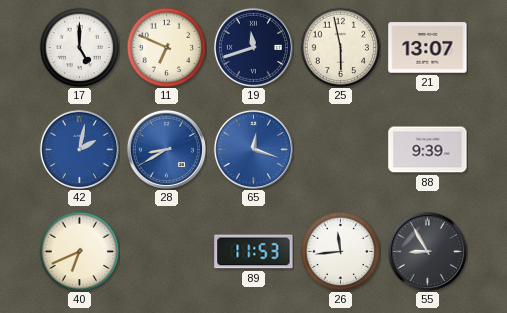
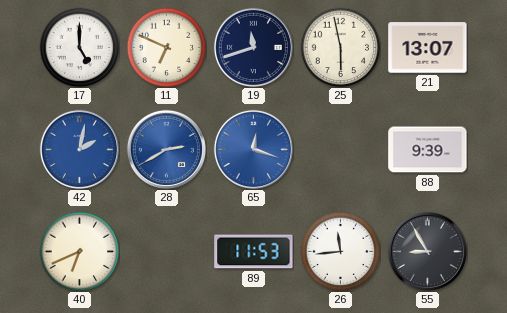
28: 8:40 -> 2:40
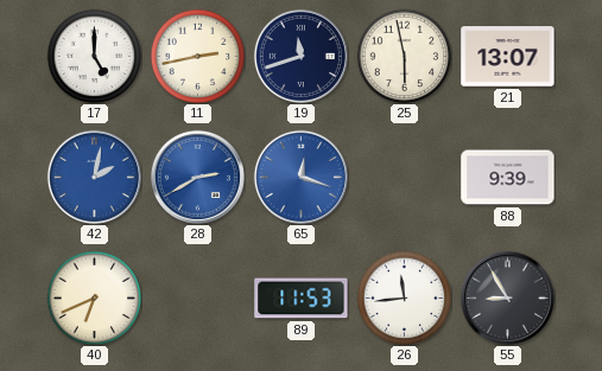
11: 6:49 -> 2:43
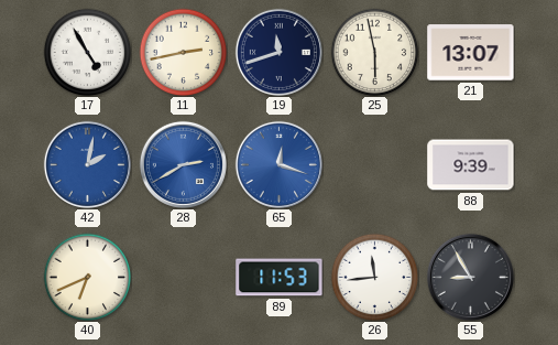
17: 5:00 -> 4:55
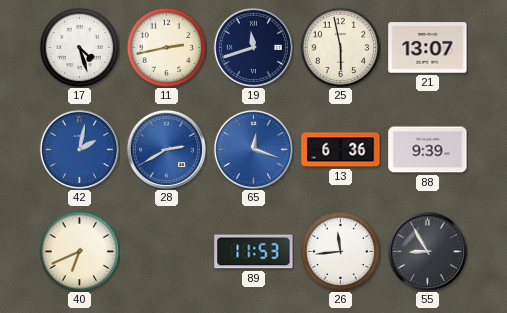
17: 4:55 -> 4:27
13: none -> 6:36
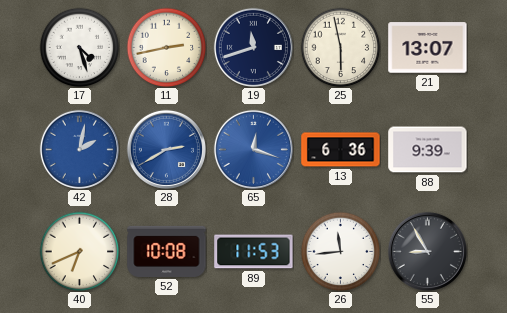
52: none -> 10:08
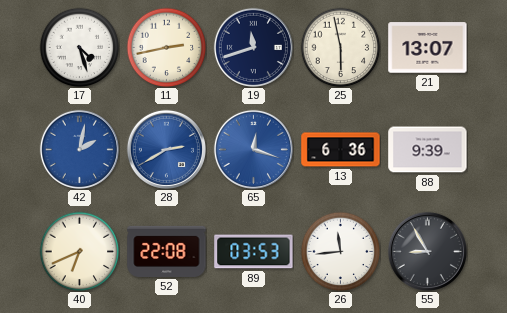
52: 10:08 -> 22:08
89: 11:53 -> 03:53
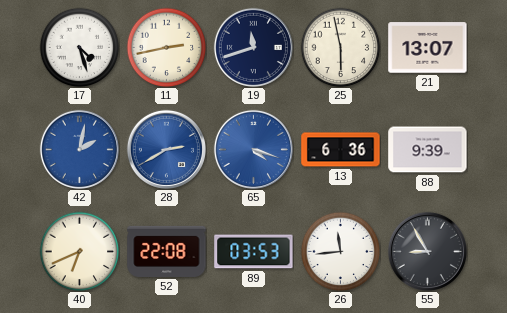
65: 12:18 -> 4:18
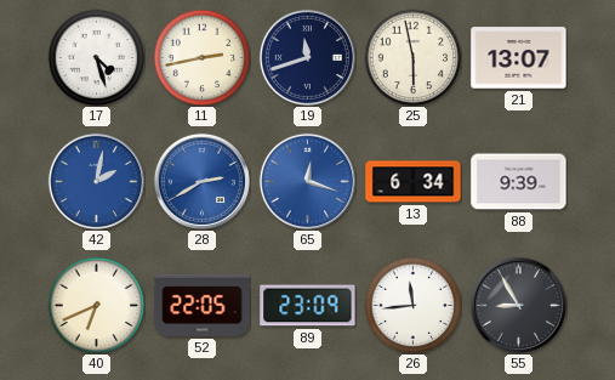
65: 4:18 -> 12:18
13: 6:36 -> 6:34
52: 22:08 -> 22:05
89: 03:53 -> 23:09
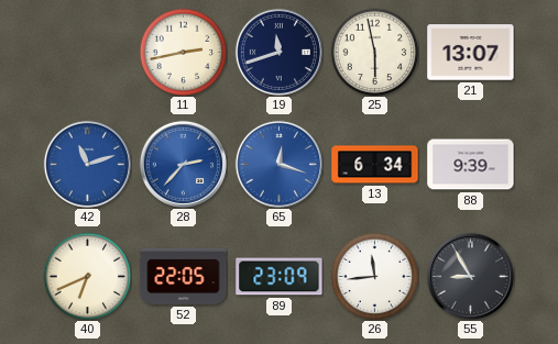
17: 4:27 -> none
42: 2:02 -> 11:12
28: 2:40 -> 2:37
